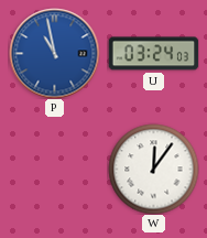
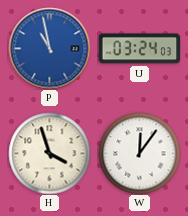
H: none -> 3:57
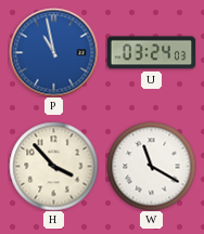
H: 3:57 -> 3:53
W: 12:06 -> 11:20
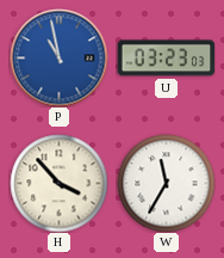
U: 03:24 -> 03:23
W: 11:20 -> 11:35
